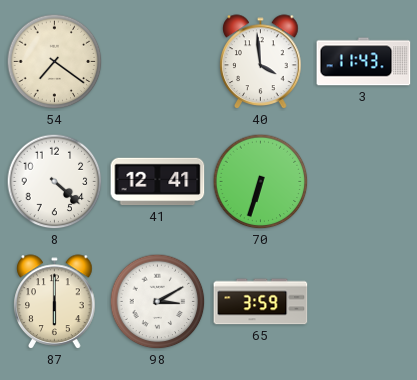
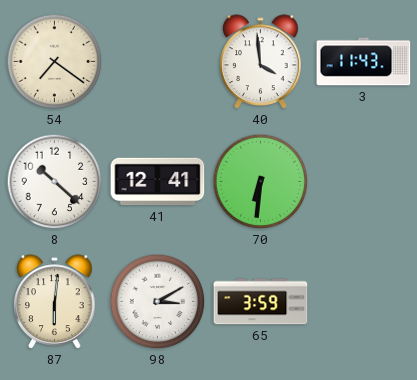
8: 4:22 -> 10:22
70: 6:33 -> 6:31
87: 6:00 -> 6:01
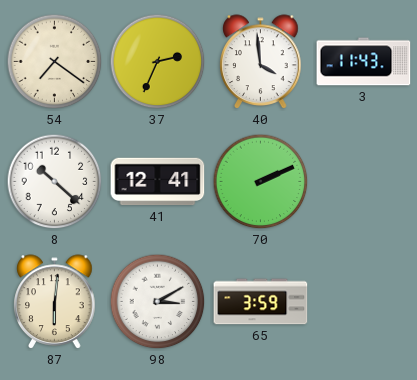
37: none -> 2:34
70: 6:31 -> 2:11
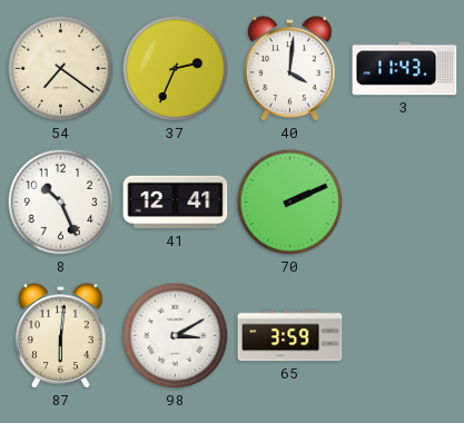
40: 3:59 -> 4:01
8: 10:22 -> 10:26
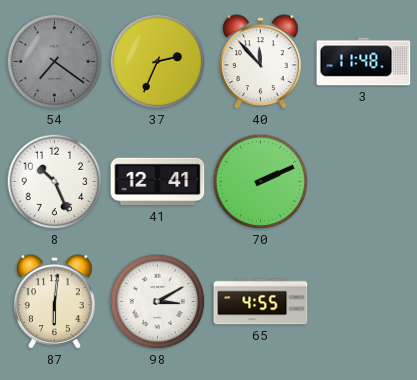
54 dial: cream -> grey
40: 4:01 -> 11:53
3: 11:43 -> 11:48
65: 3:59 -> 4:55
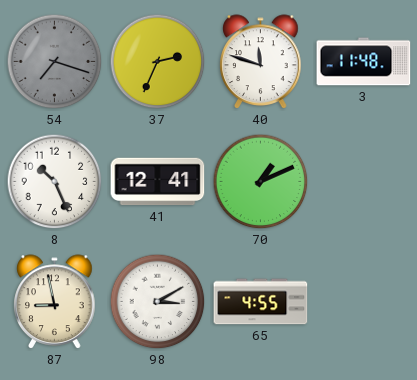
54: 7:21 -> 7:18
40: 11:53 -> 11:48
70: 2:11 -> 1:11
87: 6:01 -> 8:58
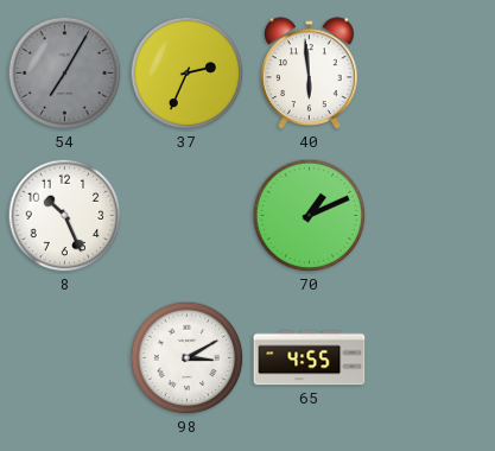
54: 7:18 -> 7:05
40: 11:48 -> 5:59
3: 11:48 -> none
41: 12:41 -> none
87: 8:58 -> none
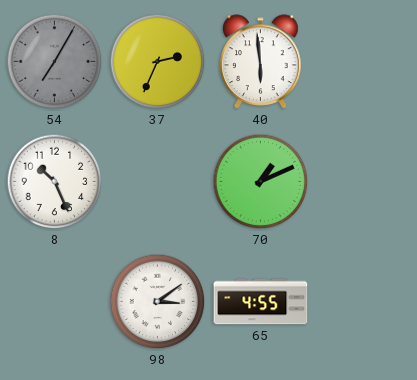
98: 3:10 -> 3:09
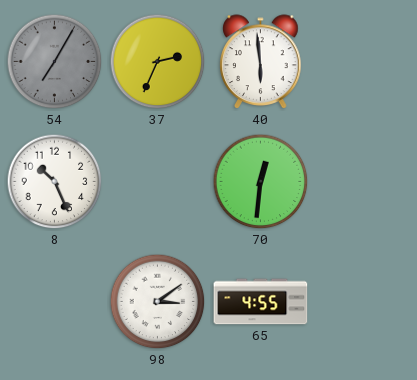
70: 1:11 -> 12:31
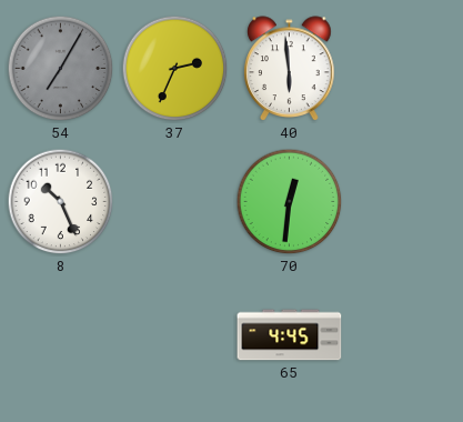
98: 3:09 -> none
65: 4:55 -> 4:45
